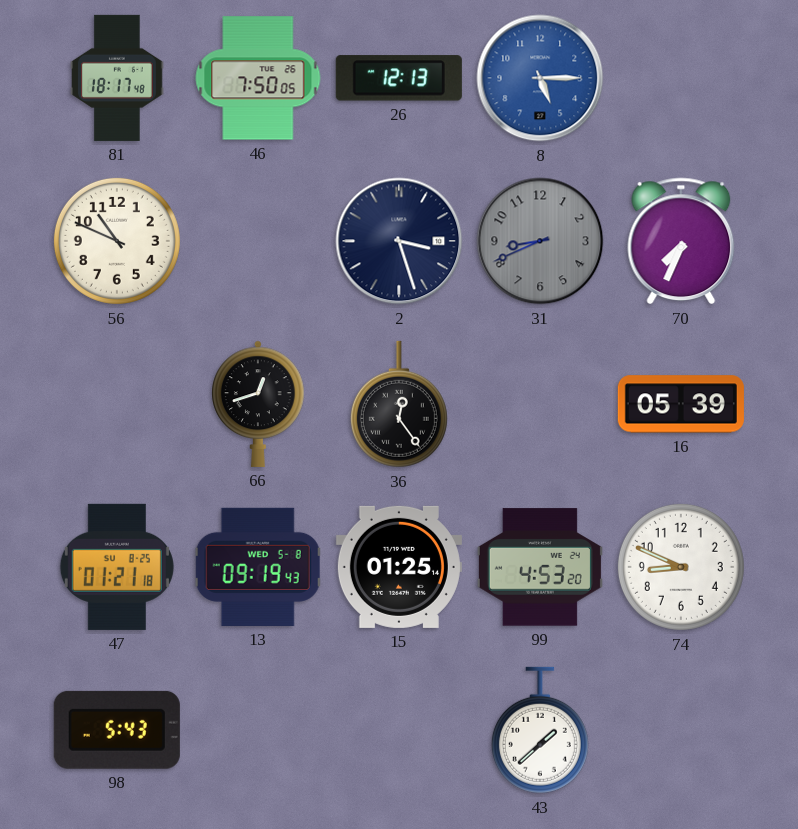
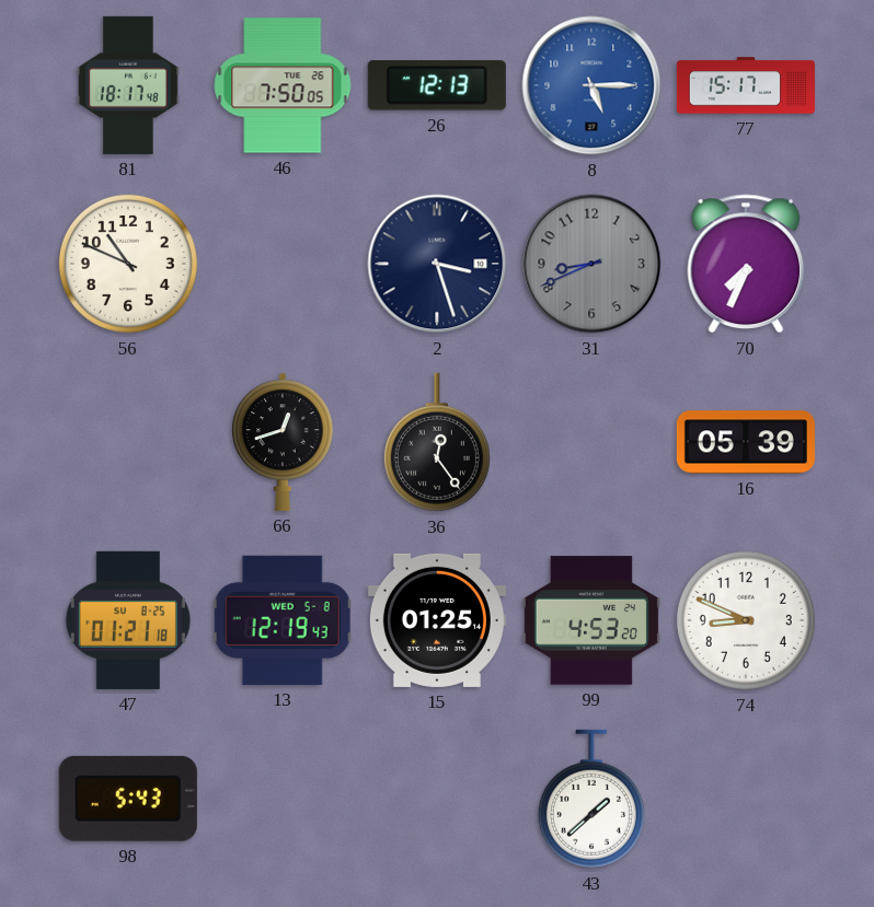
77: none -> 15:17
13: 09:19 -> 12:19
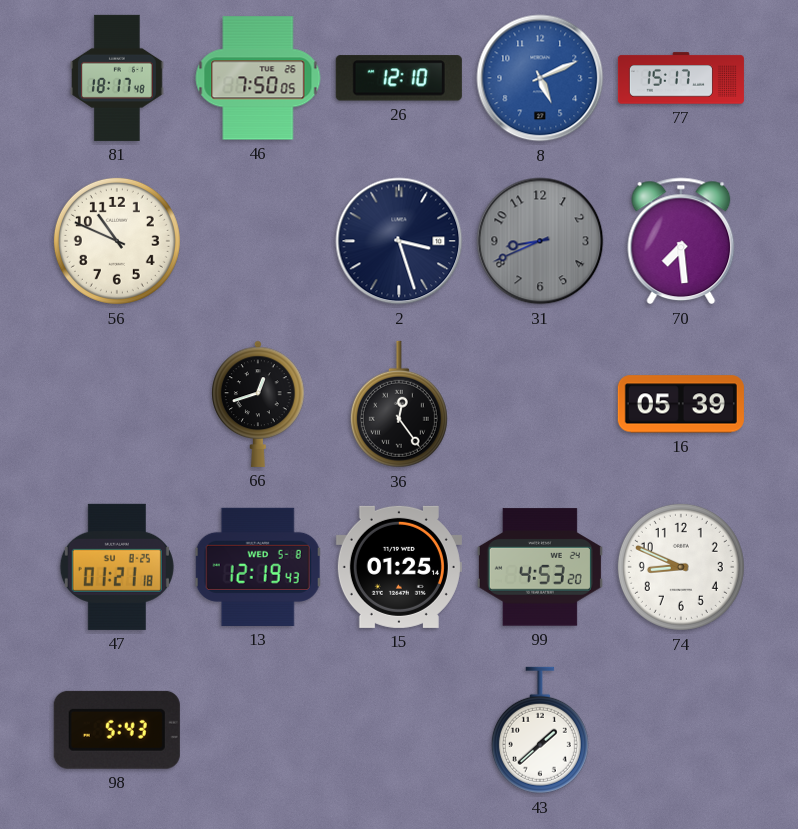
26: 12:13 -> 12:10
8: 5:15 -> 5:11
70: 7:34 -> 7:29
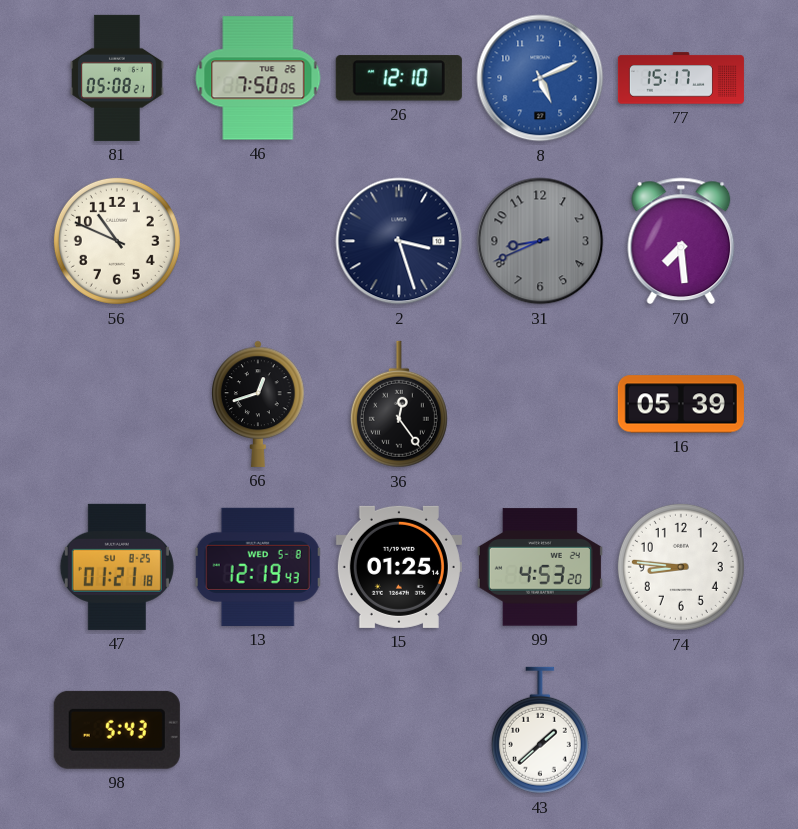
81: 18:17 -> 05:08
74: 8:49 -> 8:46
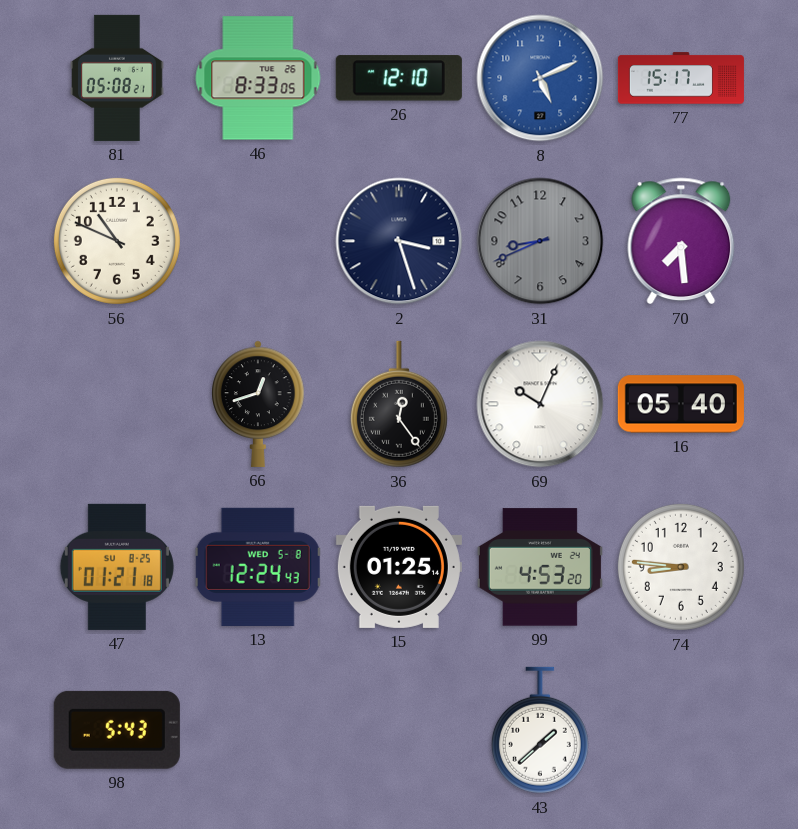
46: 7:50 -> 8:33
69: none -> 10:04
16: 05:39 -> 05:40
13: 12:19 -> 12:24
